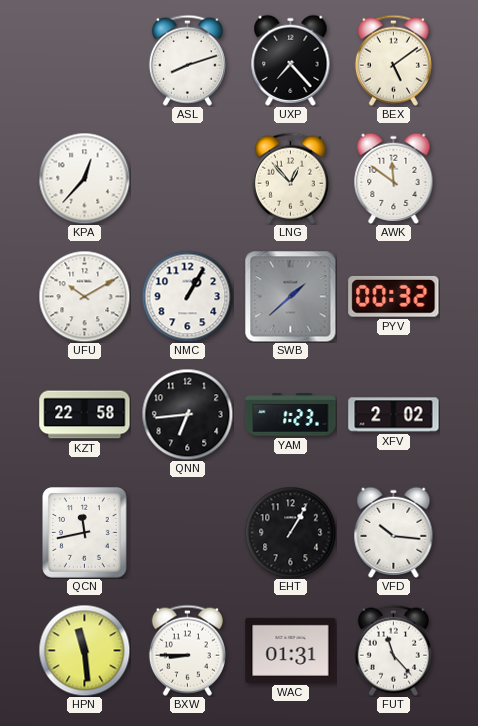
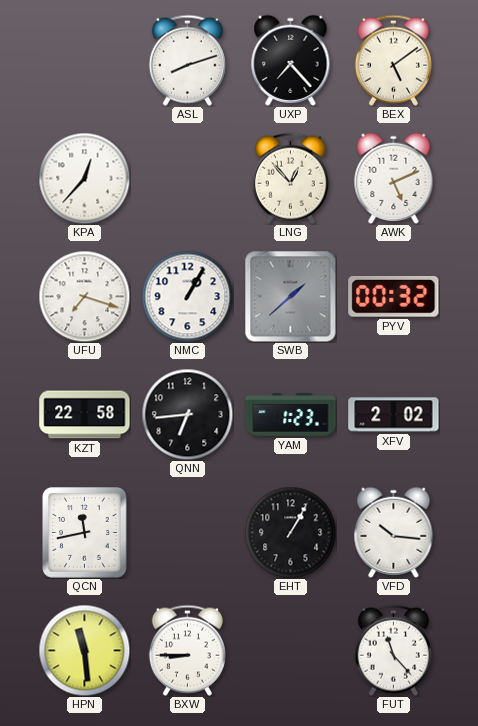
AWK: 11:51 -> 5:11
UFU: 10:10 -> 7:18
WAC: 01:31 -> none
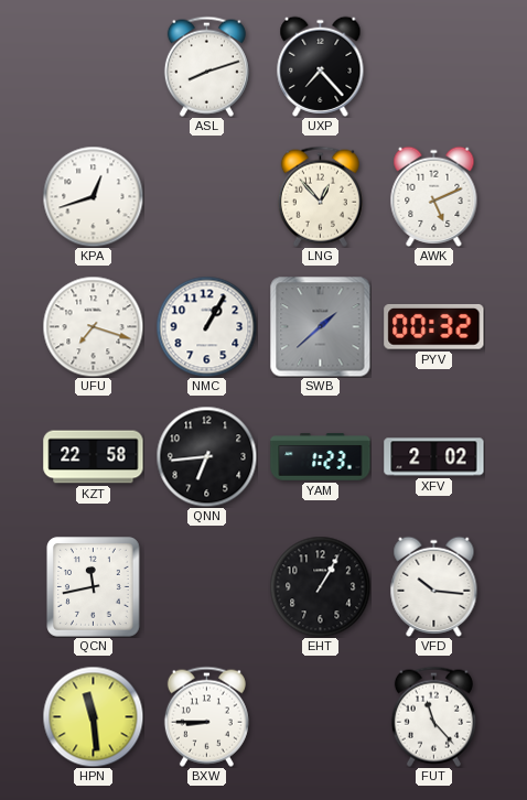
BEX: 5:09 -> none
KPA: 12:37 -> 12:42
